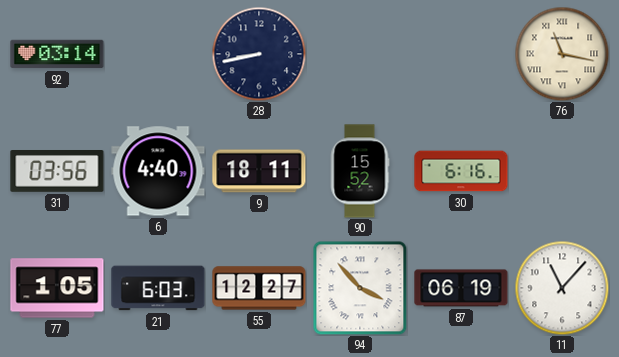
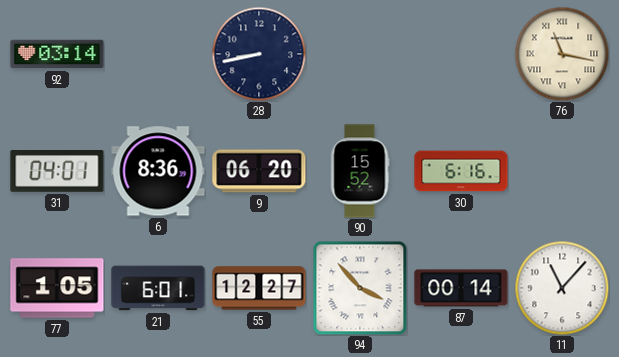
31: 03:56 -> 04:01
6: 4:40 -> 8:36
9: 18:11 -> 06:20
21: 6:03 -> 6:01
87: 06:19 -> 00:14
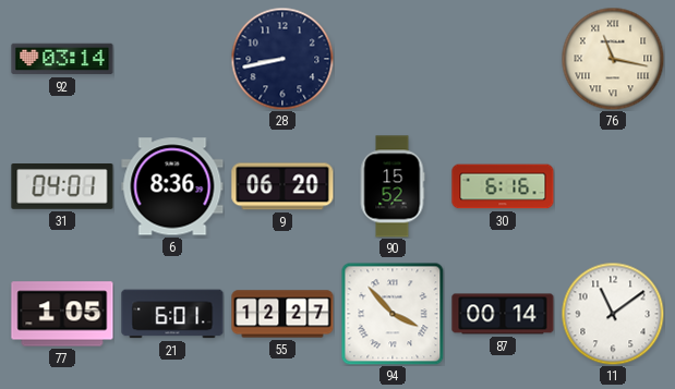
11: 11:07 -> 11:09
